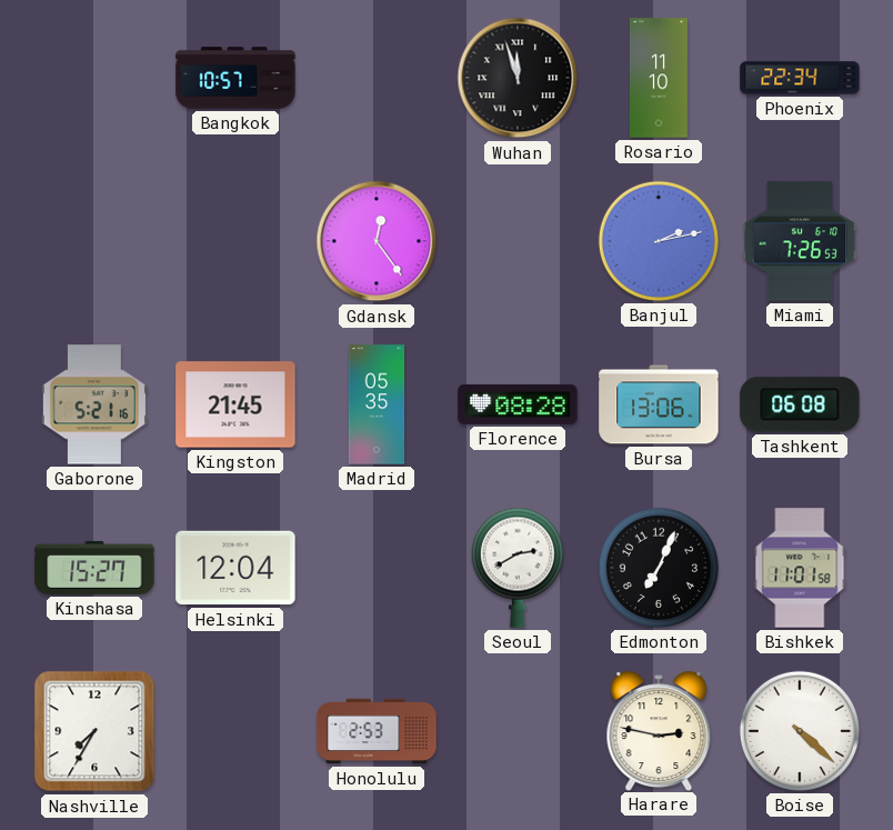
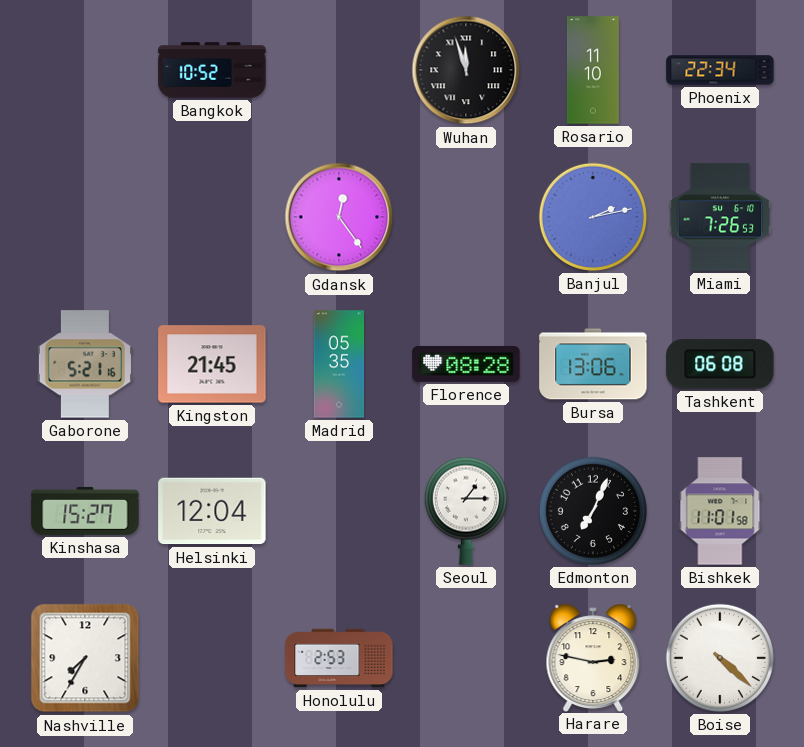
Bangkok: 10:57 -> 10:52
Seoul: 2:40 -> 1:15
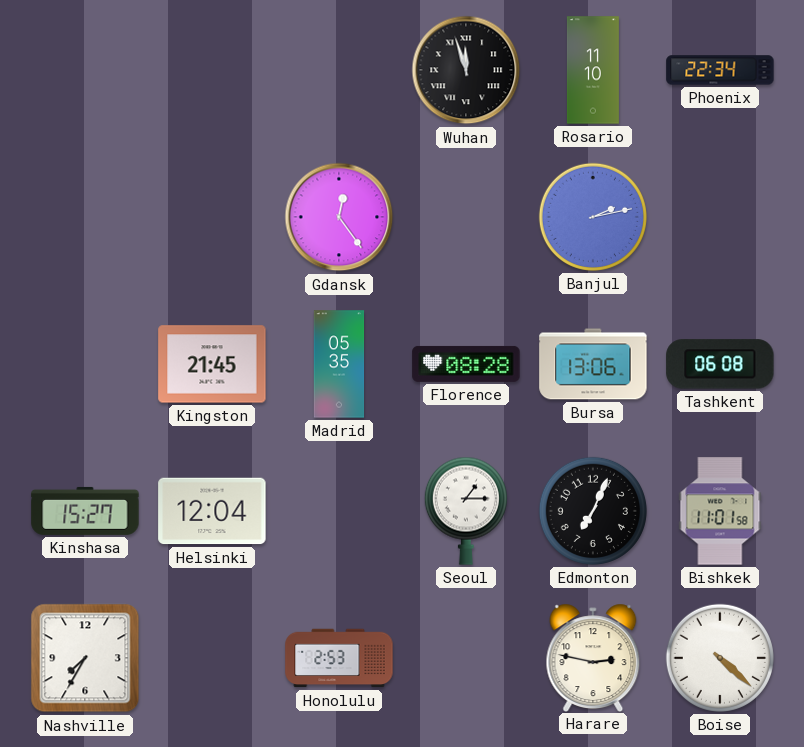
Bangkok: 10:52 -> none
Miami: 7:26 -> none
Gaborone: 5:21 -> none
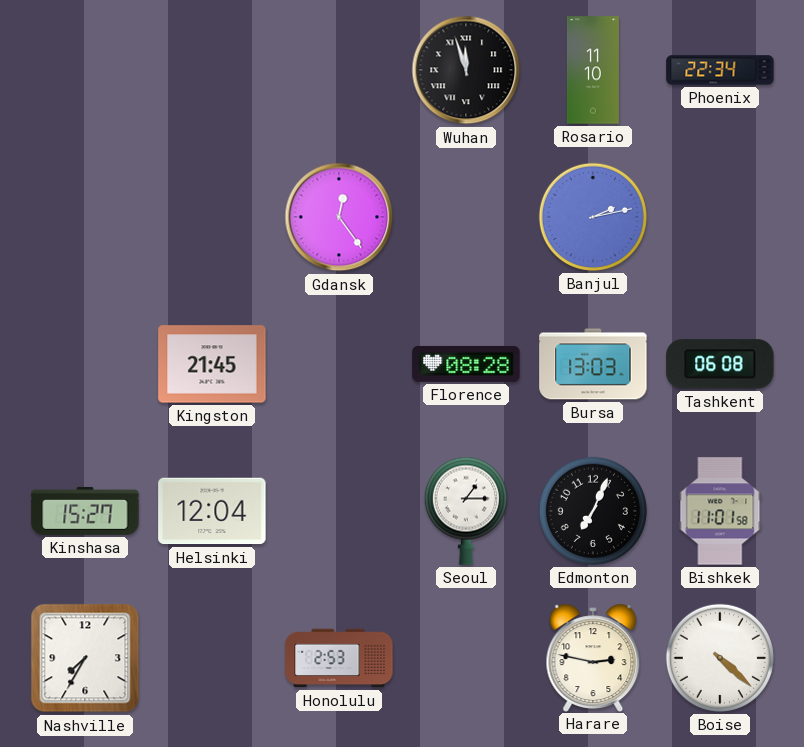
Madrid: 05:35 -> none
Bursa: 13:06 -> 13:03
